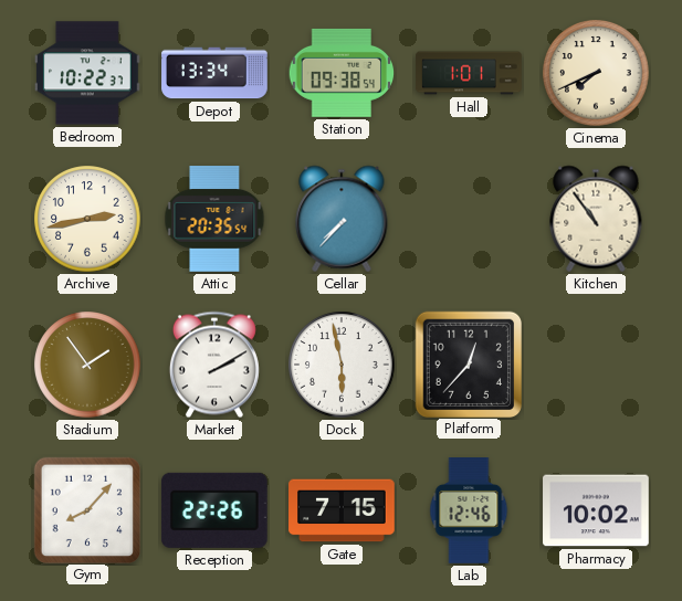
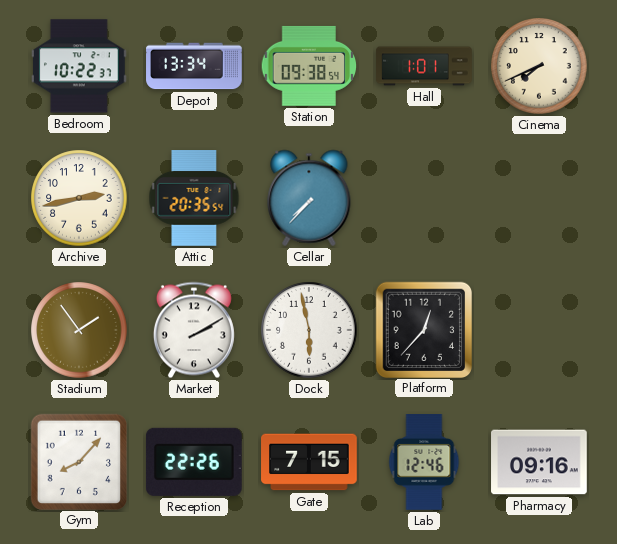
Kitchen: 10:54 -> none
Pharmacy: 10:02 -> 09:16
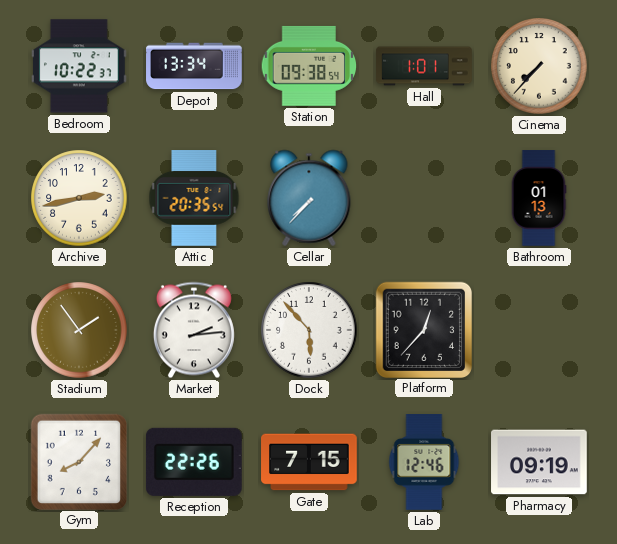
Cinema: 7:41 -> 7:37
Bathroom: none -> 01:13
Market: 2:10 -> 2:14
Dock: 5:58 -> 5:53
Pharmacy: 09:16 -> 09:19
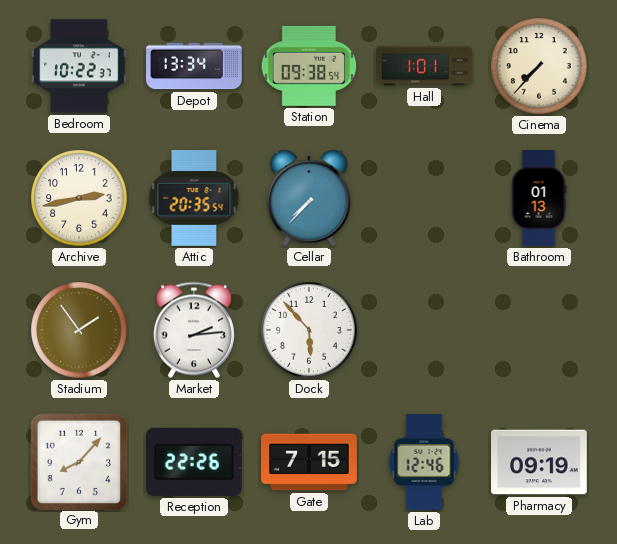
Platform: 12:37 -> none
